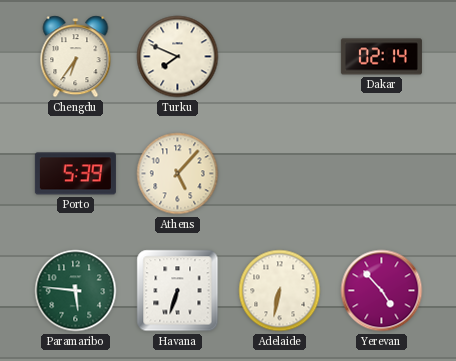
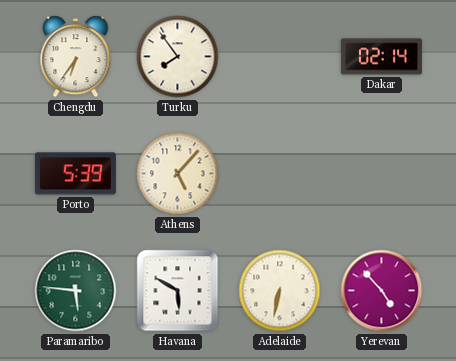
Turku: 7:49 -> 7:54
Havana: 6:33 -> 5:50
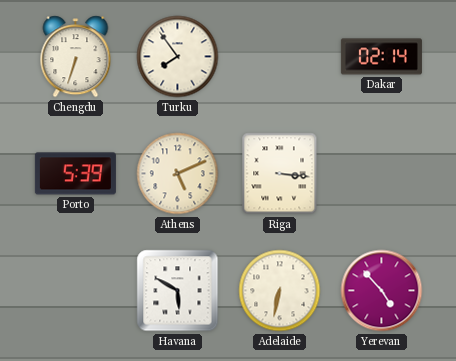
Chengdu: 6:36 -> 6:33
Athens: 5:07 -> 5:11
Riga: none -> 3:16
Paramaribo: 5:46 -> none
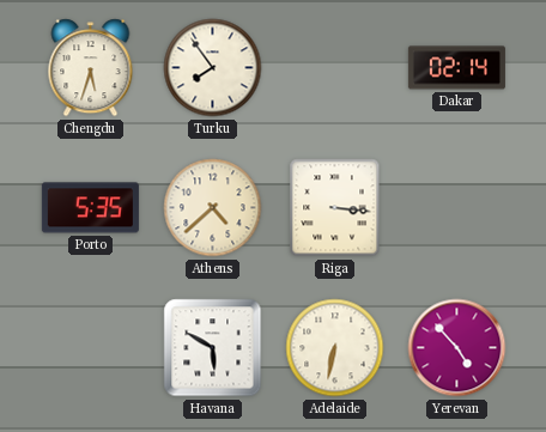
Chengdu: 6:33 -> 5:33
Porto: 5:39 -> 5:35
Athens: 5:11 -> 4:38
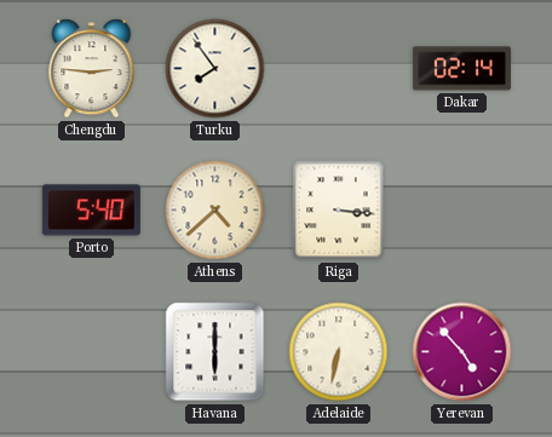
Chengdu: 5:33 -> 2:46
Porto: 5:35 -> 5:40
Havana: 5:50 -> 6:00
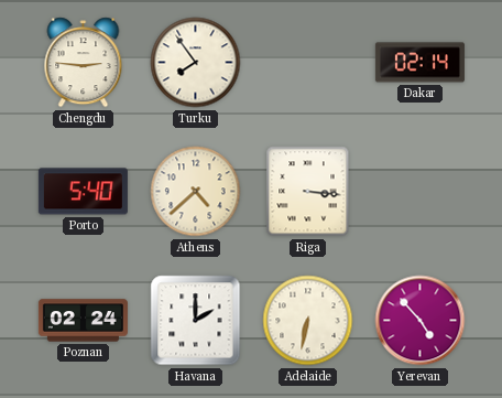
Poznan: none -> 02:24
Havana: 6:00 -> 2:00
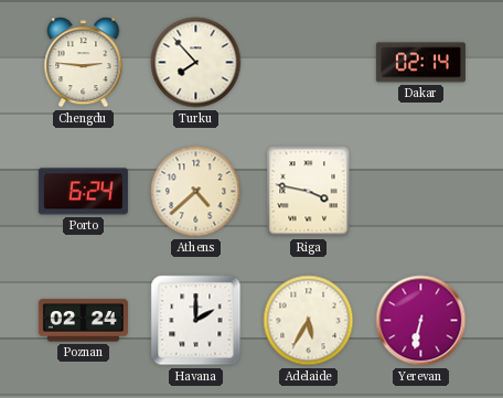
Turku: 7:54 -> 7:53
Porto: 5:40 -> 6:24
Riga: 3:16 -> 3:47
Adelaide: 6:32 -> 5:35
Yerevan: 4:53 -> 6:32
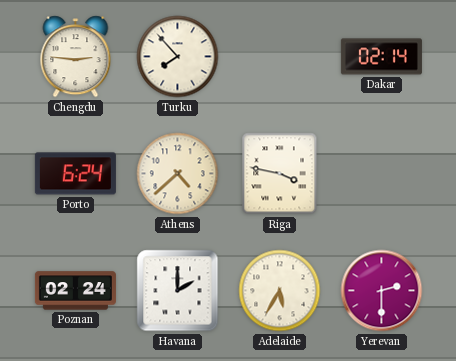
Yerevan: 6:32 -> 2:30
